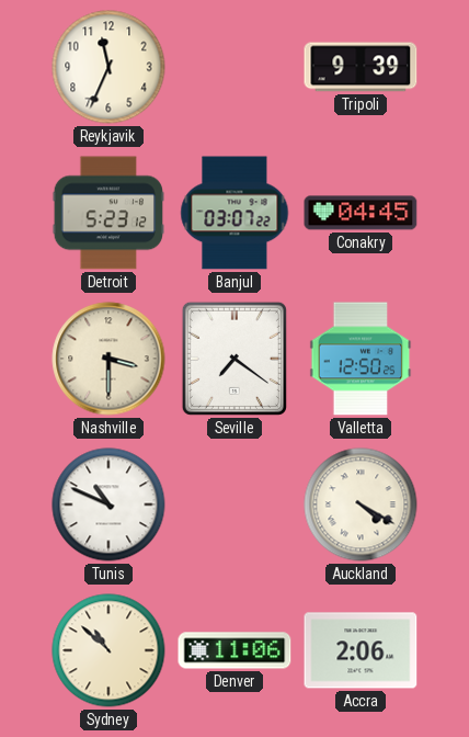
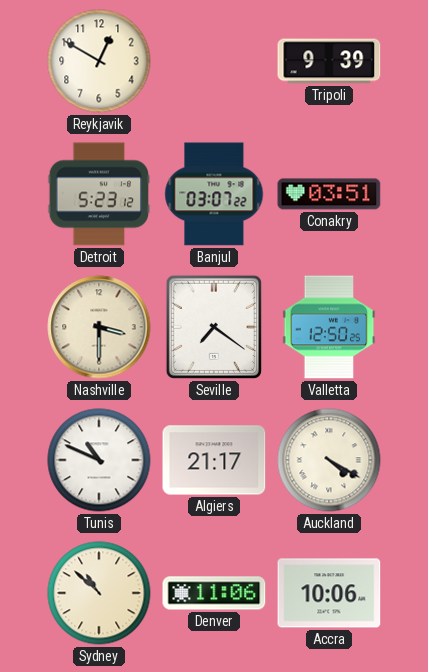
Reykjavik: 11:34 -> 12:50
Conakry: 04:45 -> 03:51
Algiers: none -> 21:17
Accra: 2:06 -> 10:06
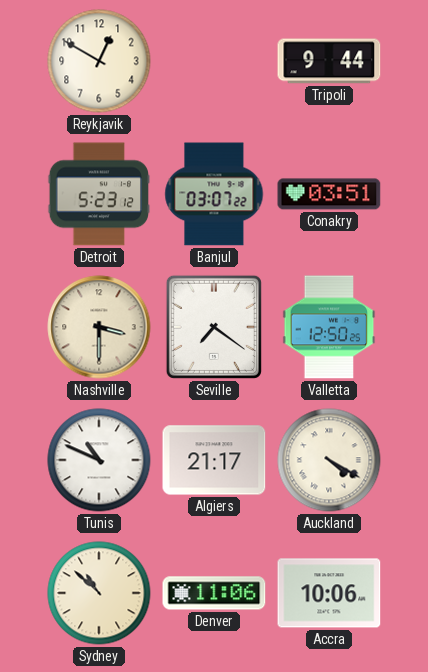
Tripoli: 9:39 -> 9:44
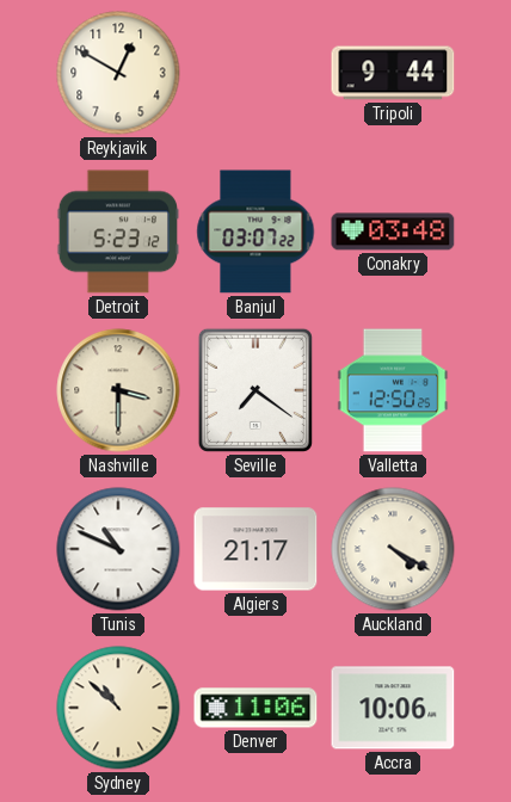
Conakry: 03:51 -> 03:48
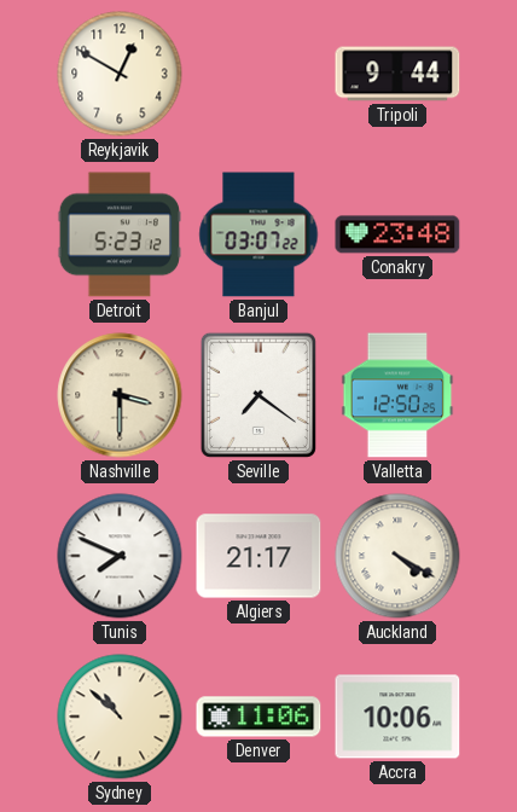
Conakry: 03:48 -> 23:48
Tunis: 10:49 -> 7:49
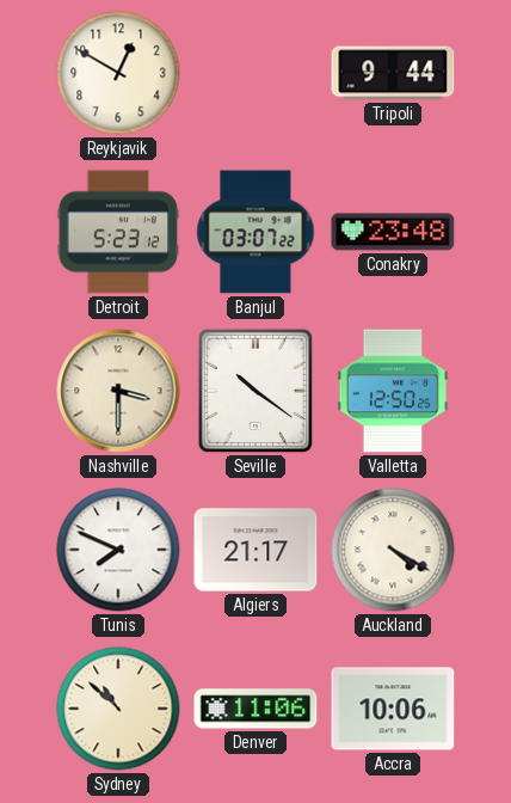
Seville: 7:21 -> 10:21
